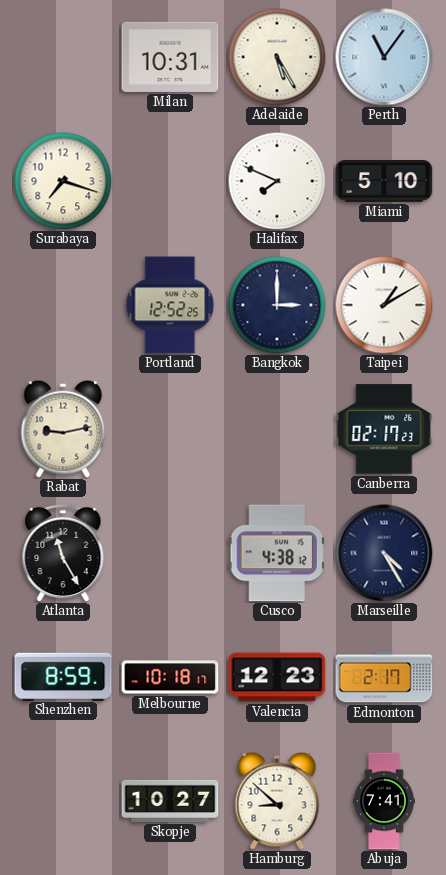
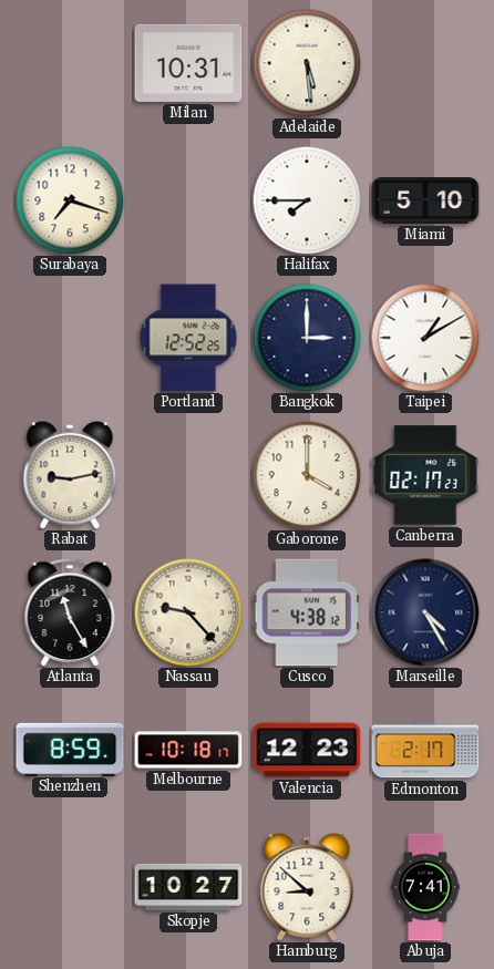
Adelaide: 5:25 -> 5:29
Perth: 11:06 -> none
Halifax: 7:49 -> 7:45
Gaborone: none -> 4:00
Nassau: none -> 9:23
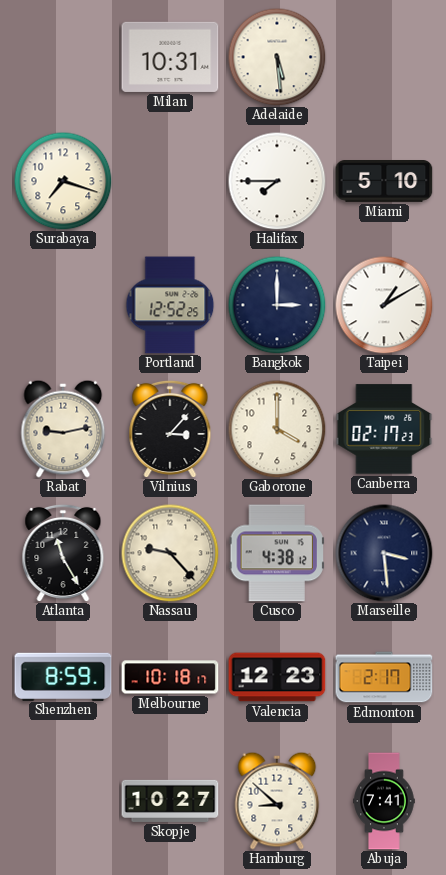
Vilnius: none -> 3:07
Marseille: 4:25 -> 3:29
